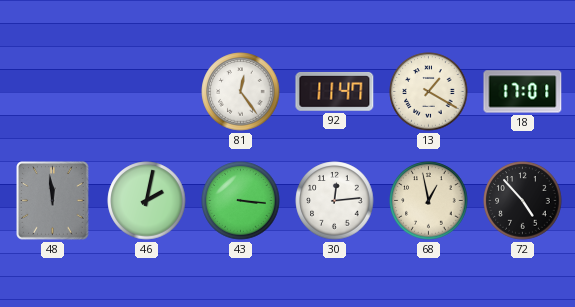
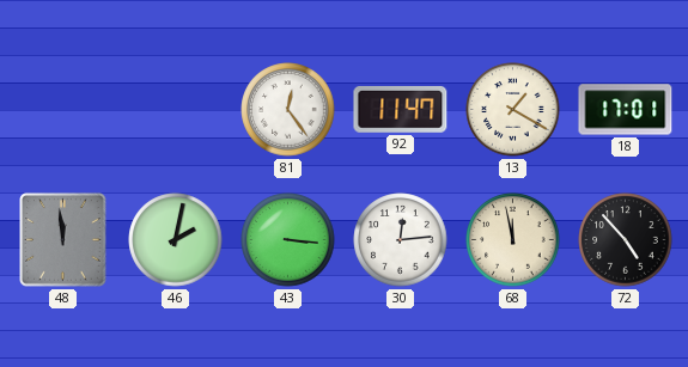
68: 12:58 -> 11:58
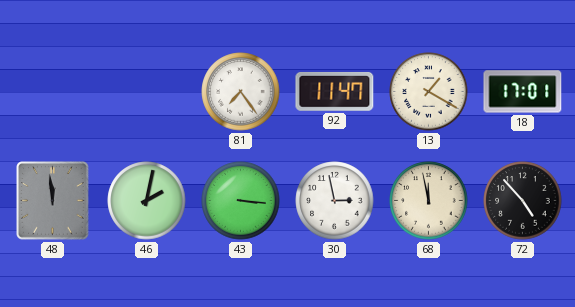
81: 12:24 -> 7:24
30: 12:14 -> 2:58
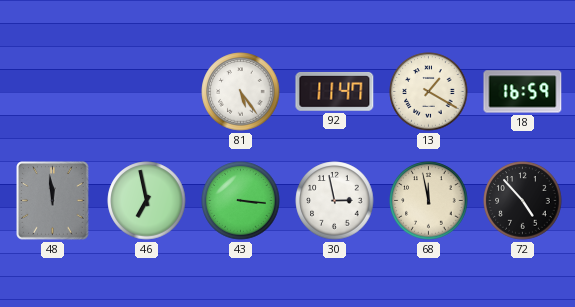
81: 7:24 -> 5:24
18: 17:01 -> 16:59
46: 2:02 -> 6:58
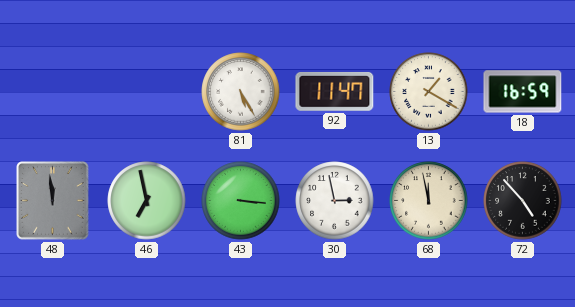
81: 5:24 -> 5:25
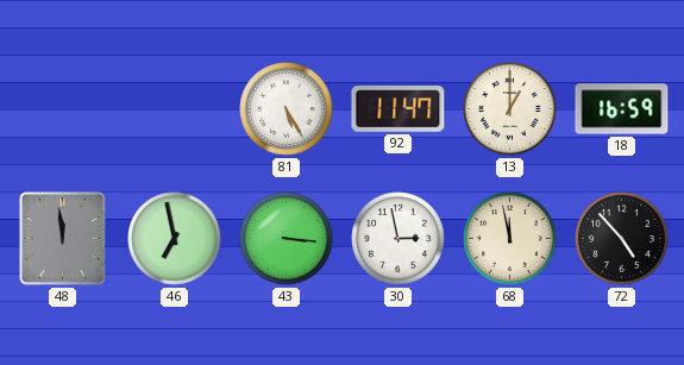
13: 1:20 -> 1:00
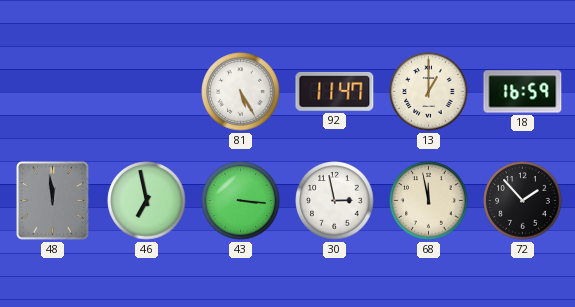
72: 4:53 -> 1:53
